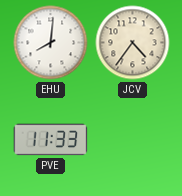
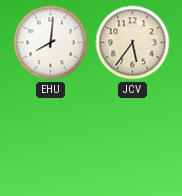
JCV: 4:36 -> 5:36
PVE: 11:33 -> none
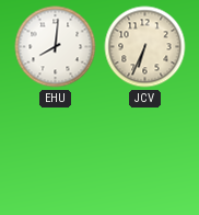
JCV: 5:36 -> 6:34
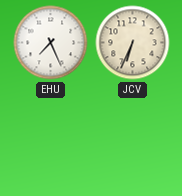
EHU: 8:01 -> 7:26
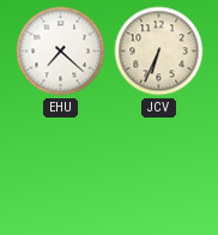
EHU: 7:26 -> 7:22
